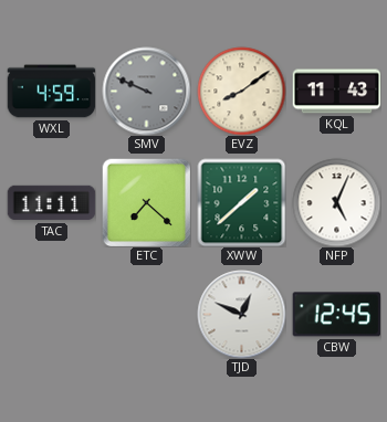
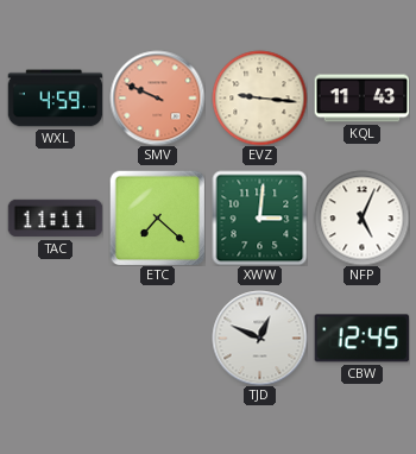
SMV dial: grey -> salmon
EVZ: 8:09 -> 9:16
XWW: 1:38 -> 3:01
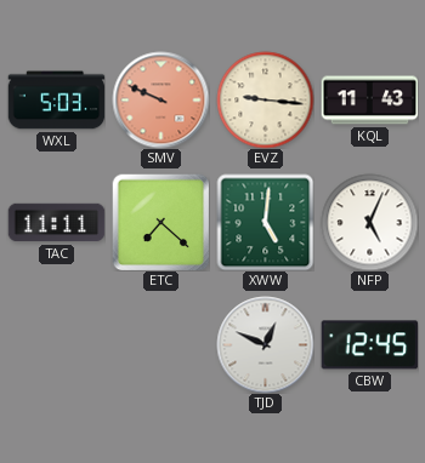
WXL: 4:59 -> 5:03
XWW: 3:01 -> 5:01
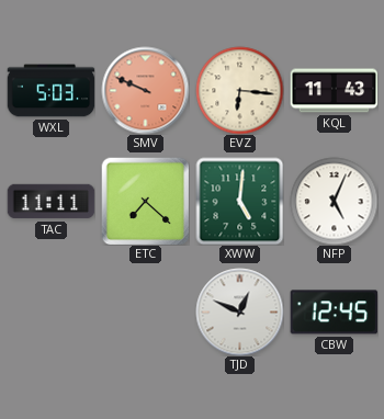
EVZ: 9:16 -> 6:16
